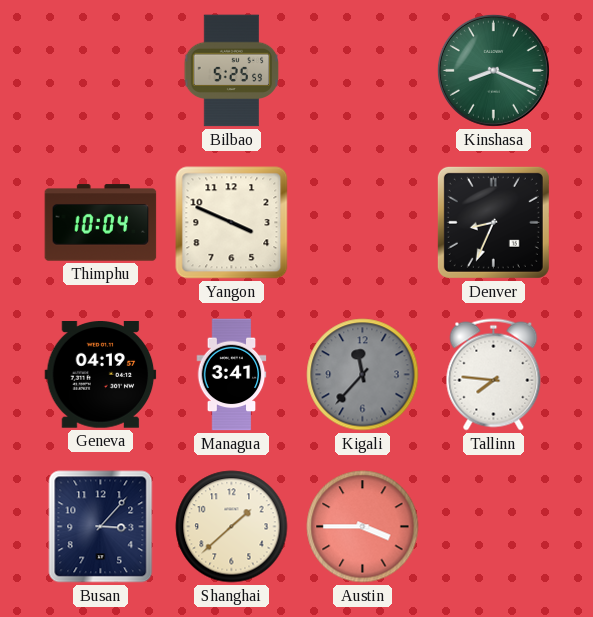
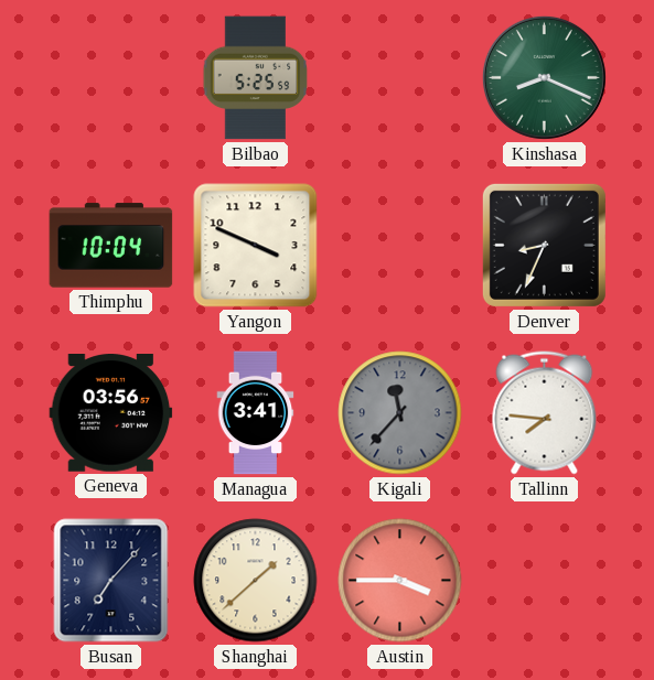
Geneva: 04:19 -> 03:56
Busan: 3:07 -> 7:07
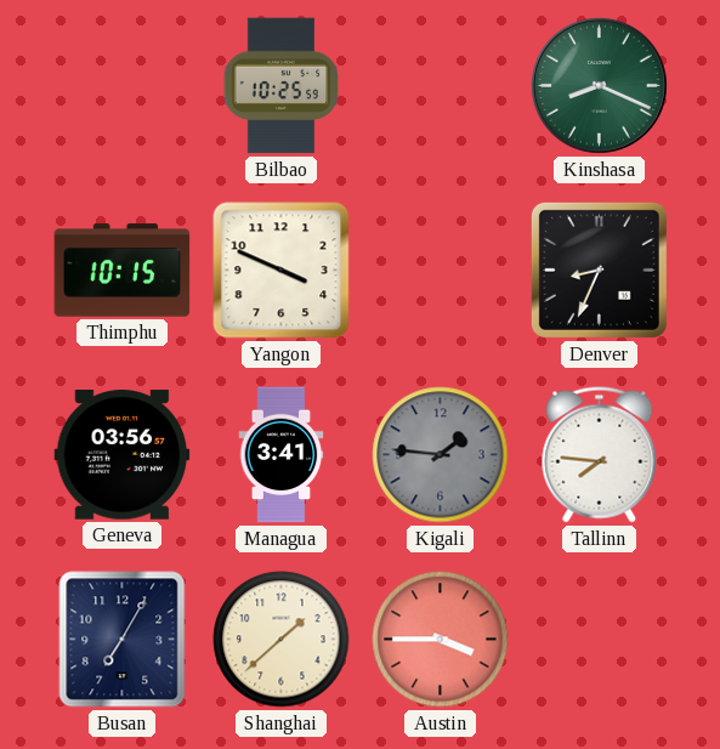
Bilbao: 5:25 -> 10:25
Thimphu: 10:04 -> 10:15
Kigali: 11:37 -> 1:46
Busan: 7:07 -> 7:05
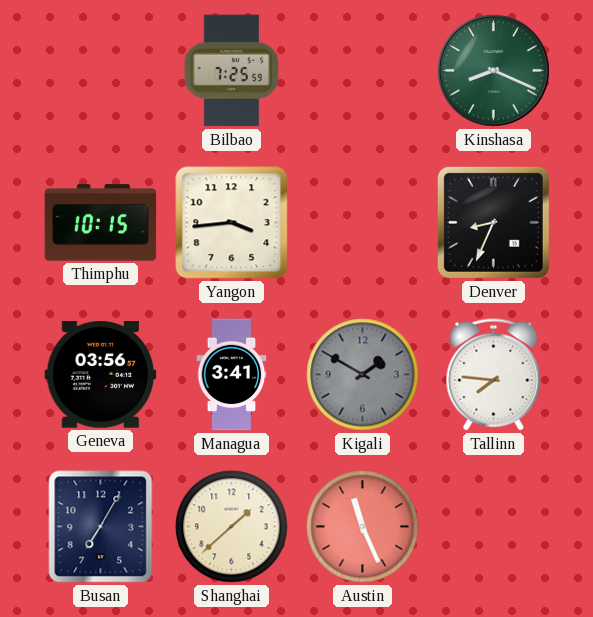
Bilbao: 10:25 -> 7:25
Yangon: 3:49 -> 3:44
Kigali: 1:46 -> 1:50
Austin: 3:45 -> 11:26
